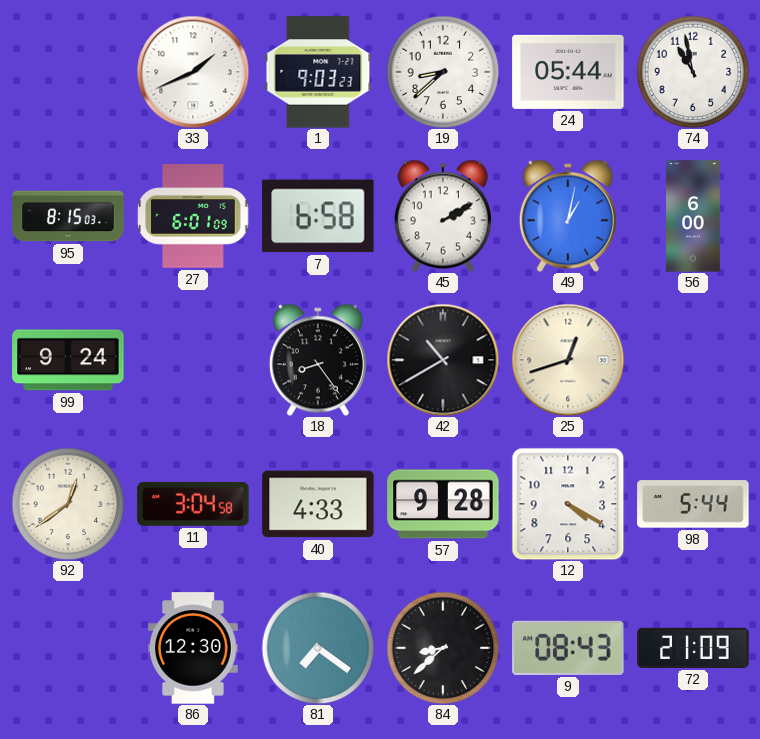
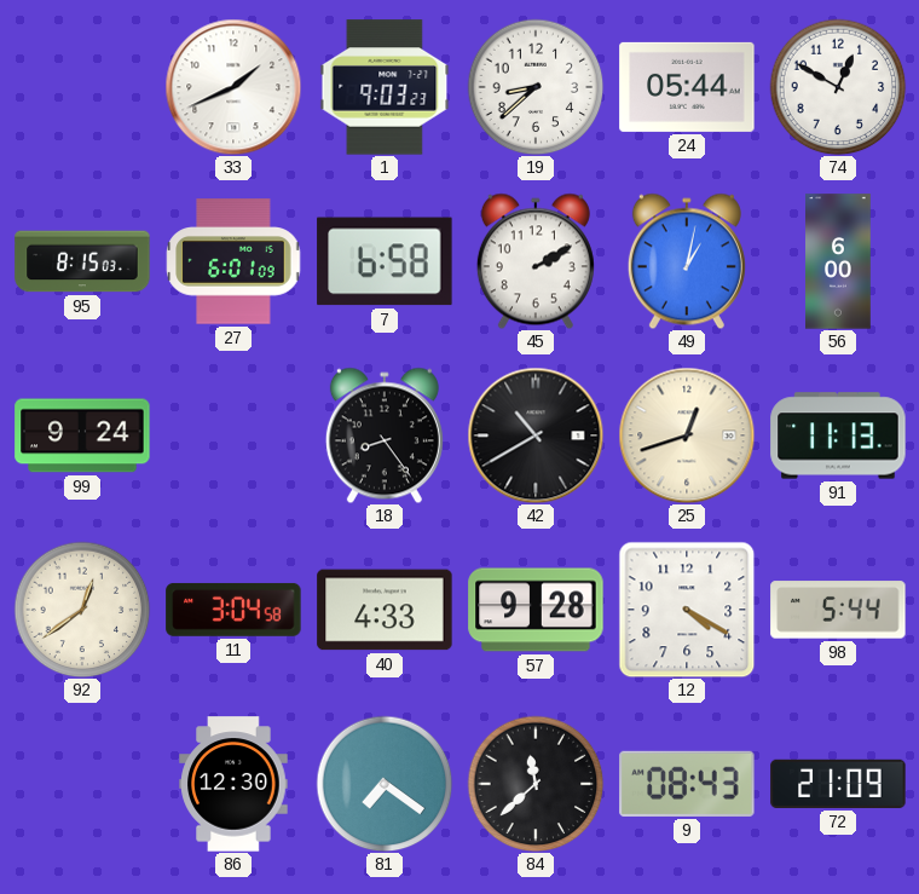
74: 10:58 -> 12:50
91: none -> 11:13
84: 8:38 -> 11:38
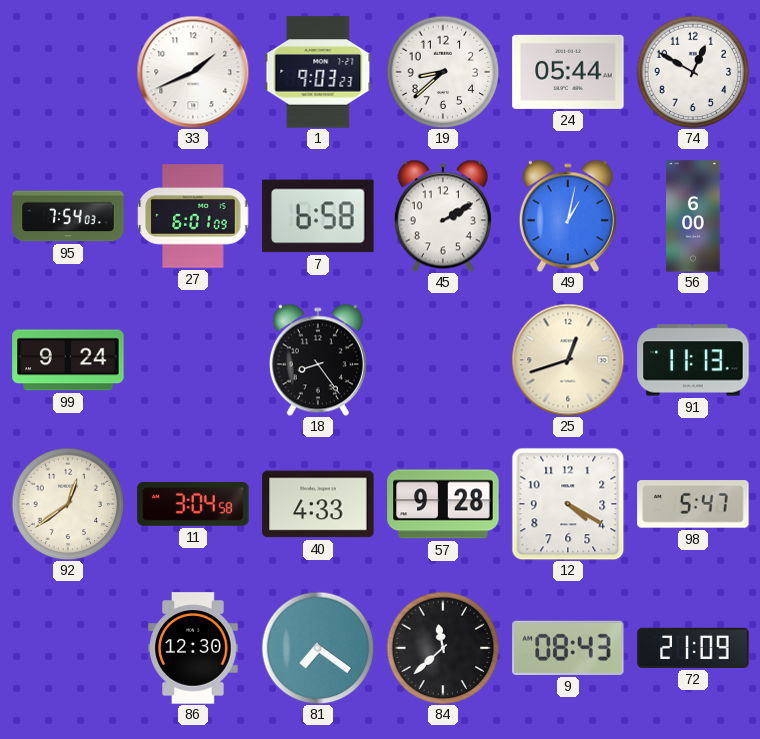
95: 8:15 -> 7:54
42: 10:40 -> none
98: 5:44 -> 5:47
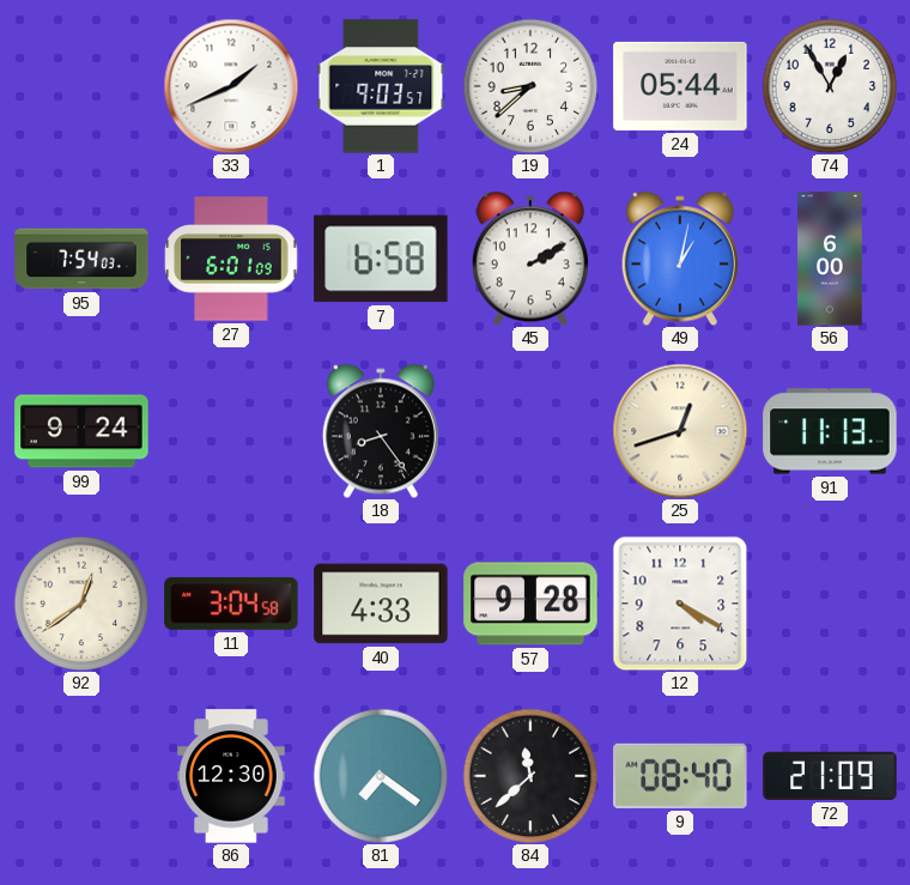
1: 9:03:23 -> 9:03:57
74: 12:50 -> 12:55
98: 5:47 -> none
9: 08:43 -> 08:40
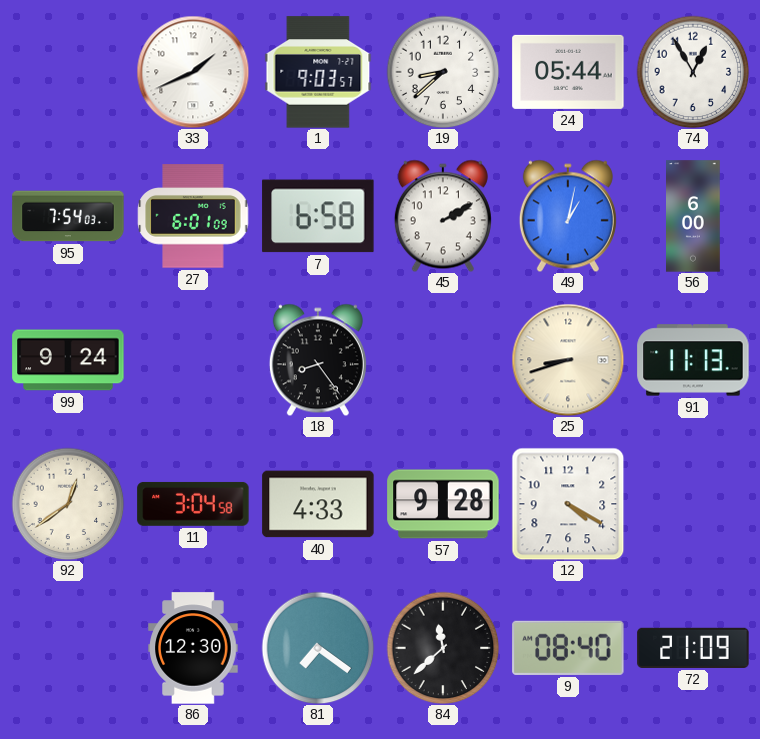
25: 12:42 -> 8:42
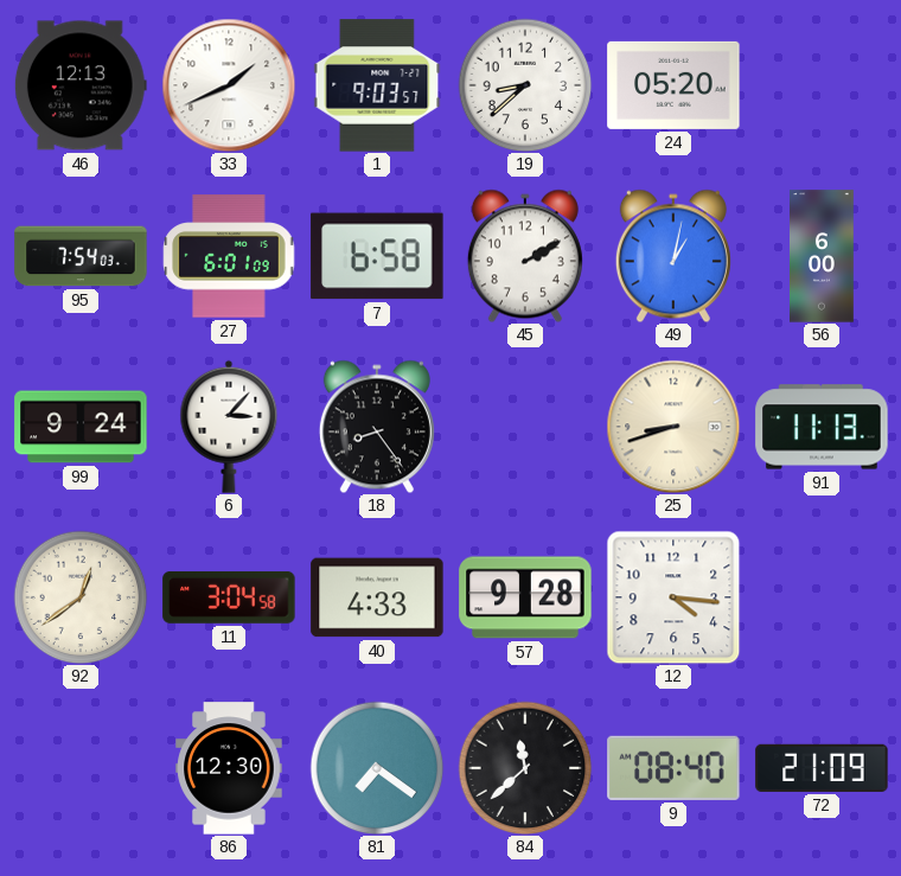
46: none -> 12:13
24: 05:44 -> 05:20
74: 12:55 -> none
6: none -> 3:07
12: 4:20 -> 4:16
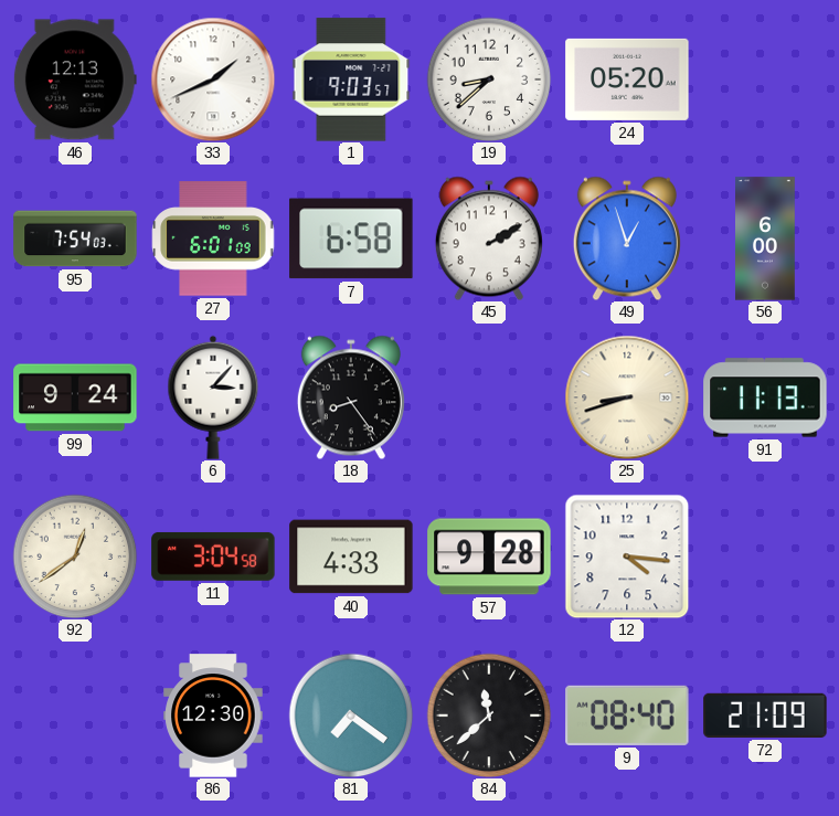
49: 1:02 -> 12:57
